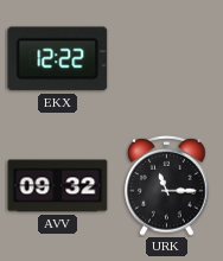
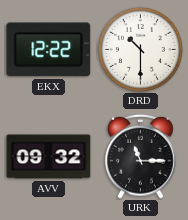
DRD: none -> 10:30
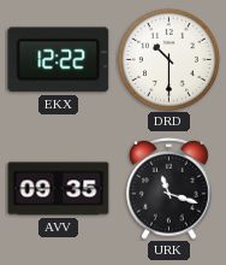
AVV: 09:32 -> 09:35
URK: 11:15 -> 11:18
